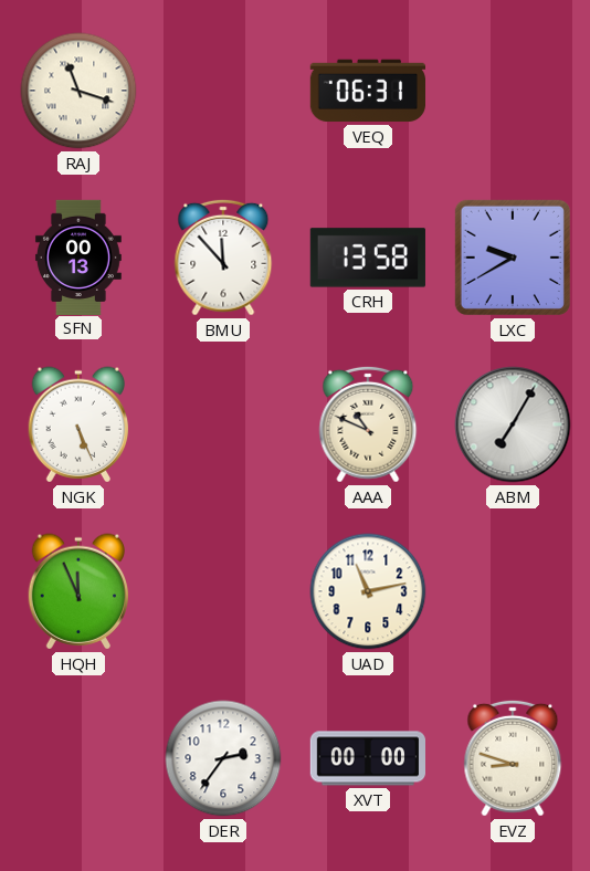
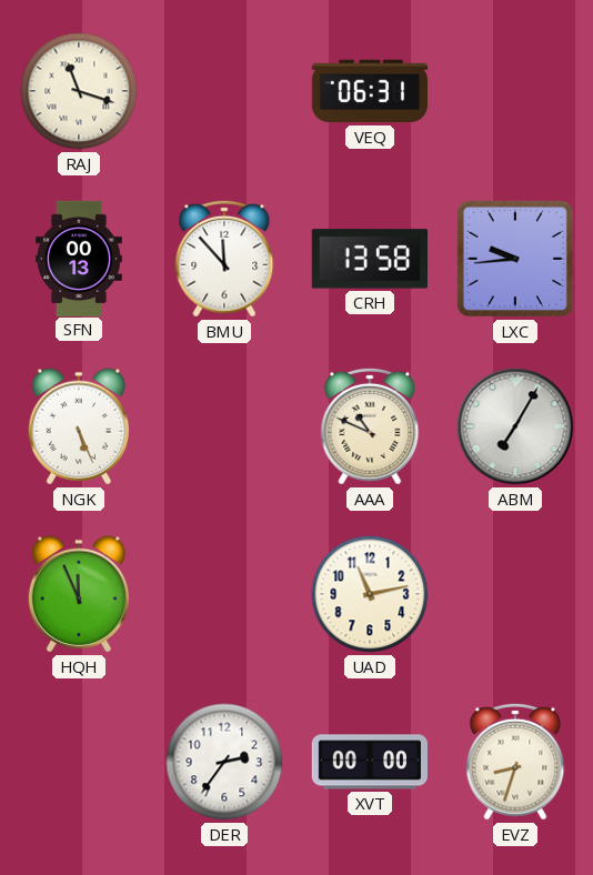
LXC: 9:40 -> 9:44
EVZ: 8:48 -> 8:33
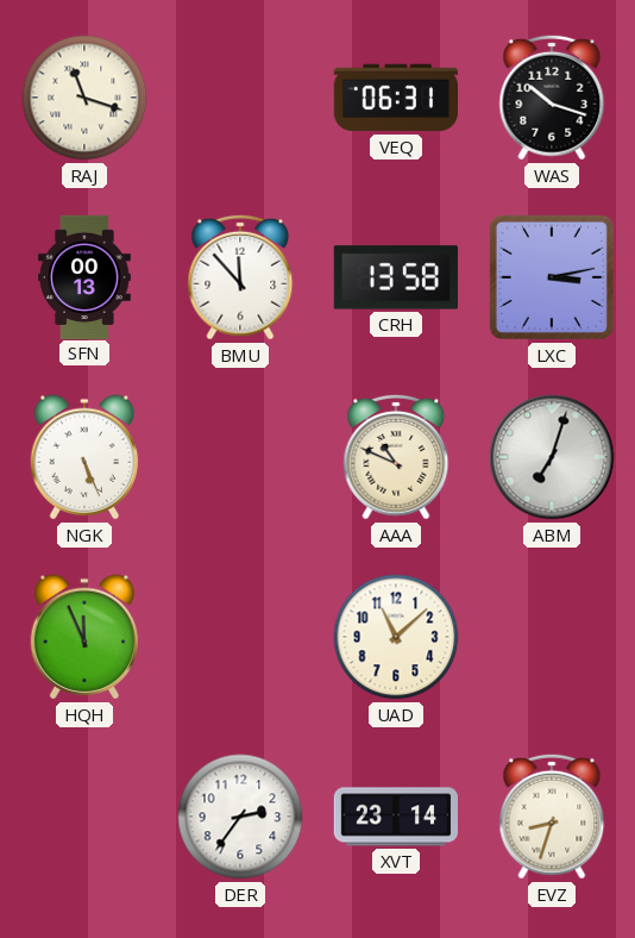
WAS: none -> 10:18
LXC: 9:44 -> 3:13
ABM: 7:05 -> 7:03
UAD: 11:13 -> 11:08
XVT: 00:00 -> 23:14
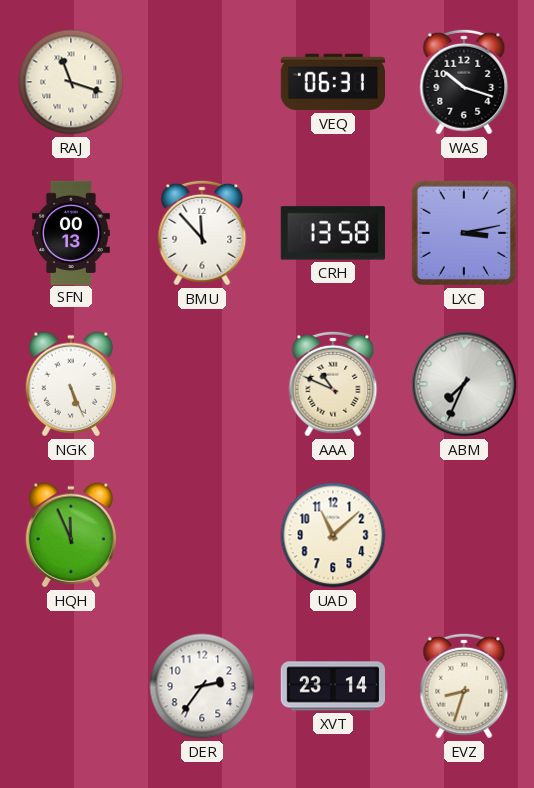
ABM: 7:03 -> 7:34
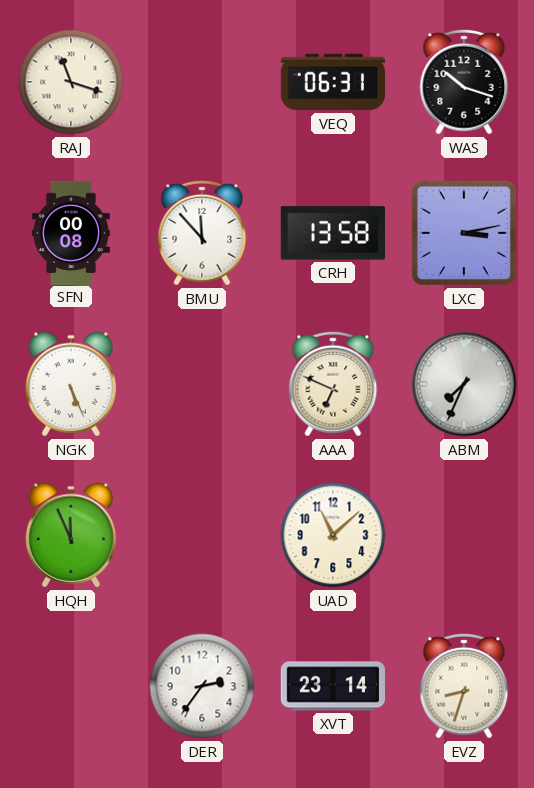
SFN: 00:13 -> 00:08
AAA: 10:49 -> 6:49
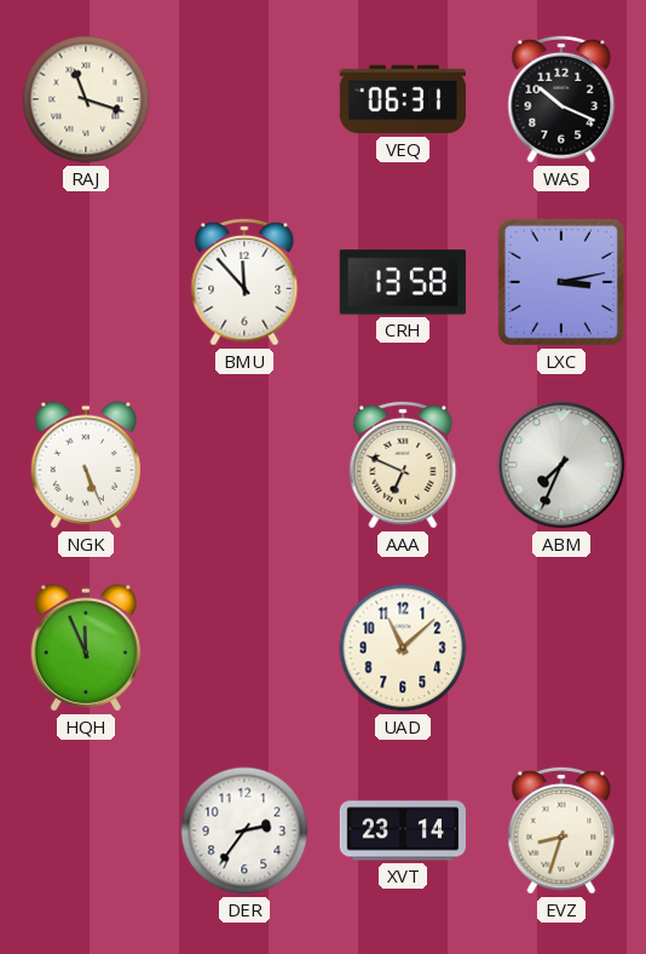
WAS: 10:18 -> 10:19
SFN: 00:08 -> none
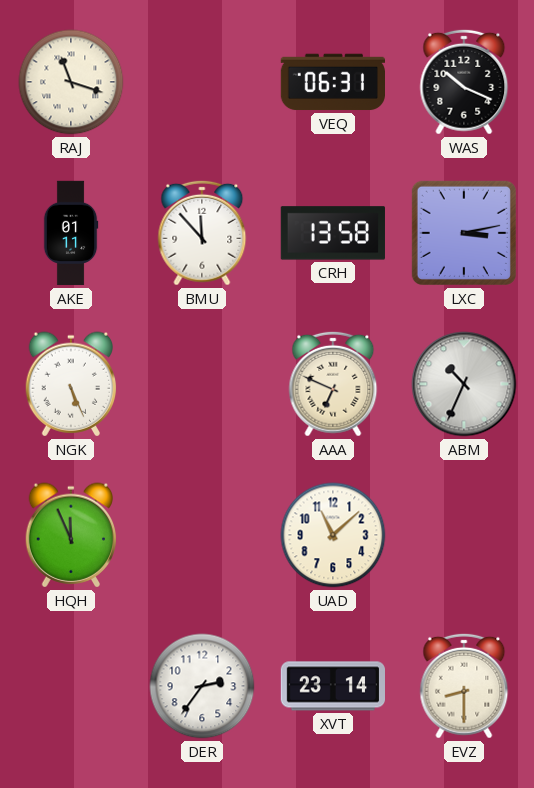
AKE: none -> 01:11
ABM: 7:34 -> 10:34
EVZ: 8:33 -> 8:30
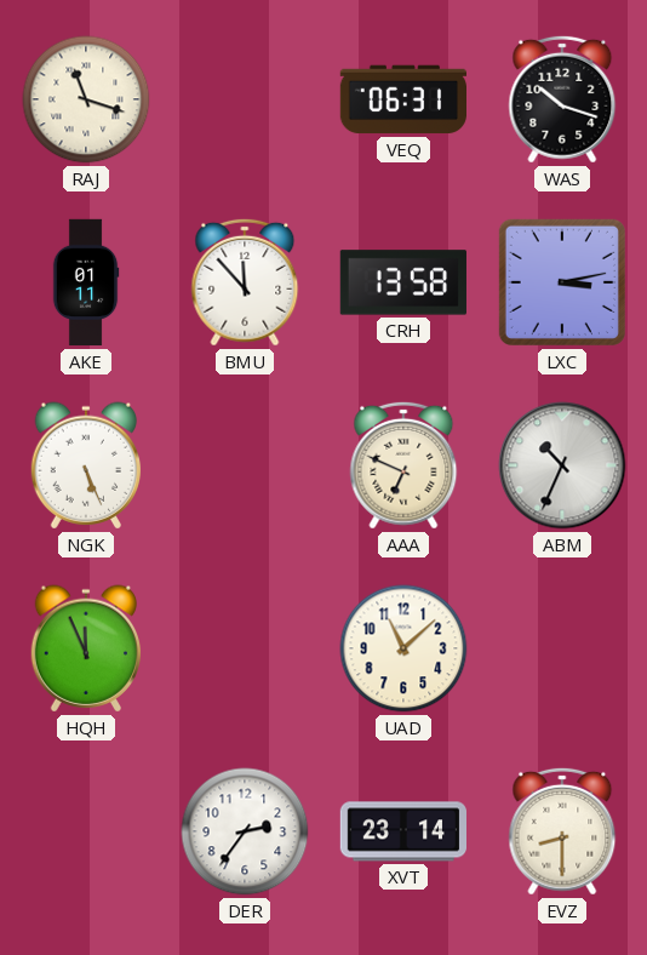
WAS: 10:19 -> 10:18
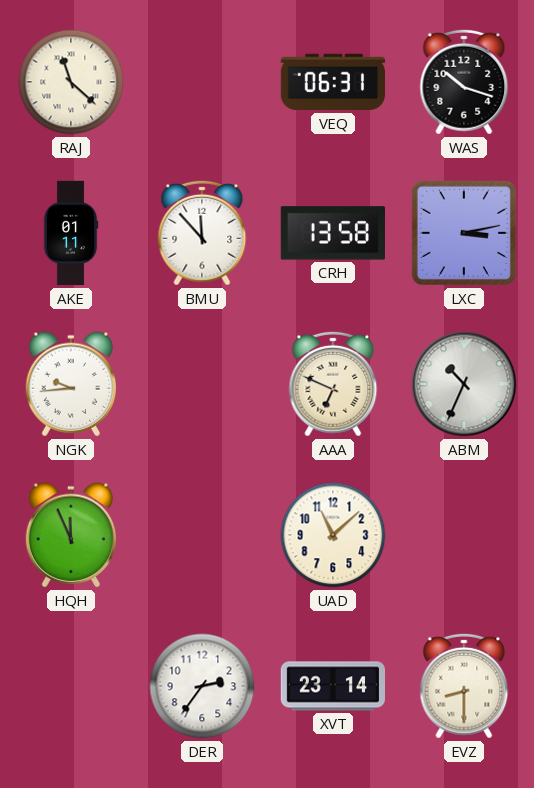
RAJ: 11:18 -> 11:22
NGK: 5:26 -> 9:44
